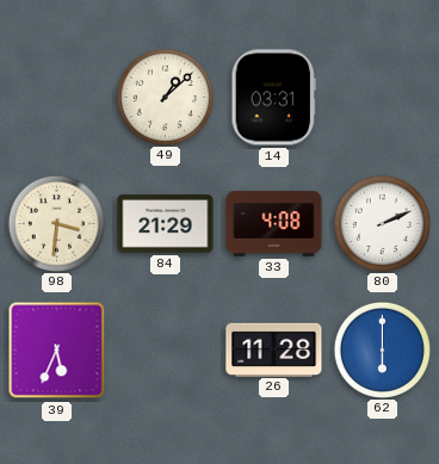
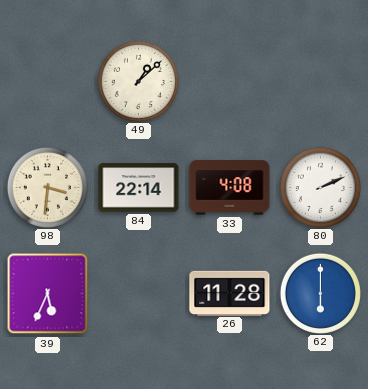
14: 03:31 -> none
84: 21:29 -> 22:14
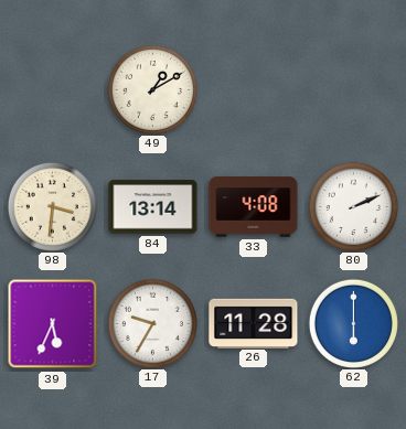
49: 1:08 -> 1:10
84: 22:14 -> 13:14
17: none -> 9:35
